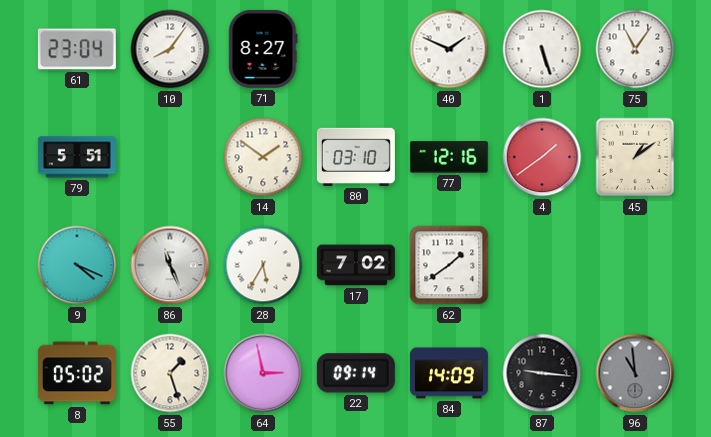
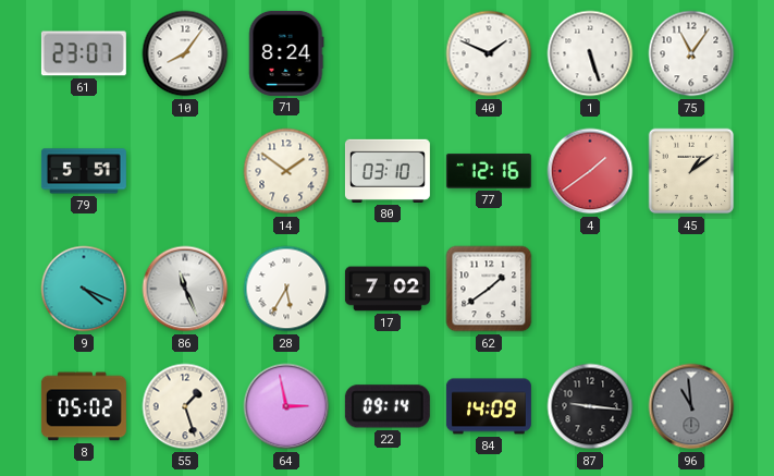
61: 23:04 -> 23:07
71: 8:27 -> 8:24
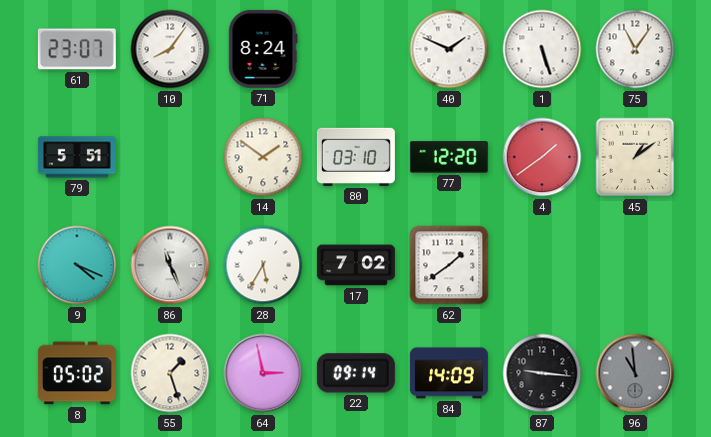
77: 12:16 -> 12:20
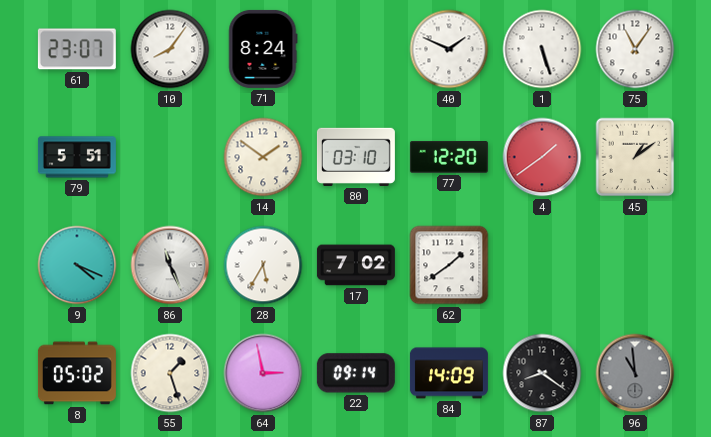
87: 9:16 -> 8:21
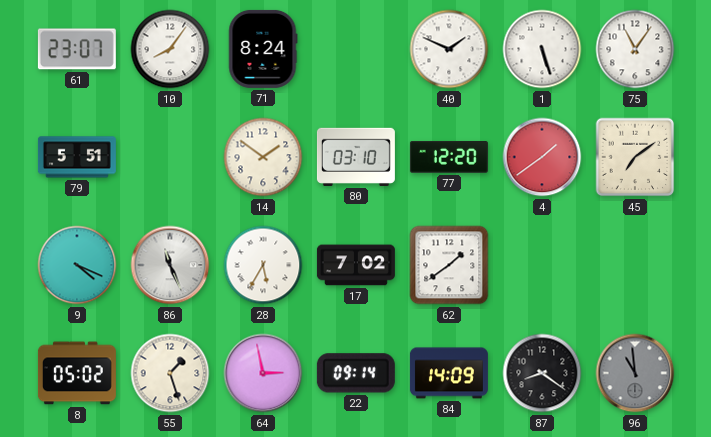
45: 1:09 -> 7:09
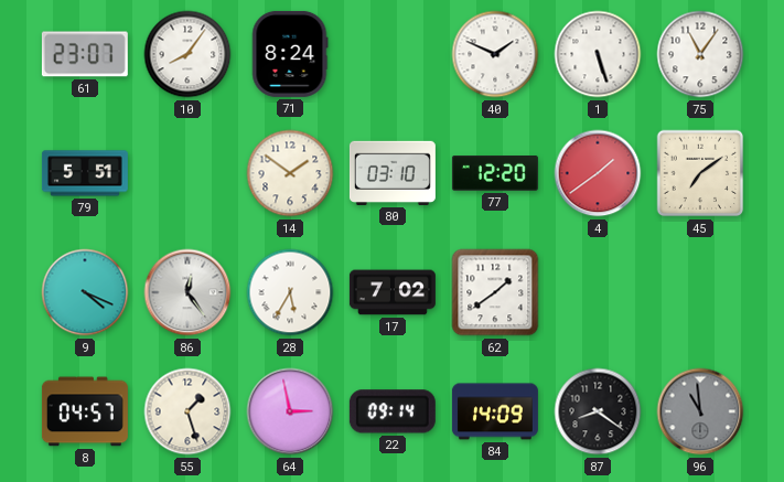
86: 11:26 -> 12:24
8: 05:02 -> 04:57
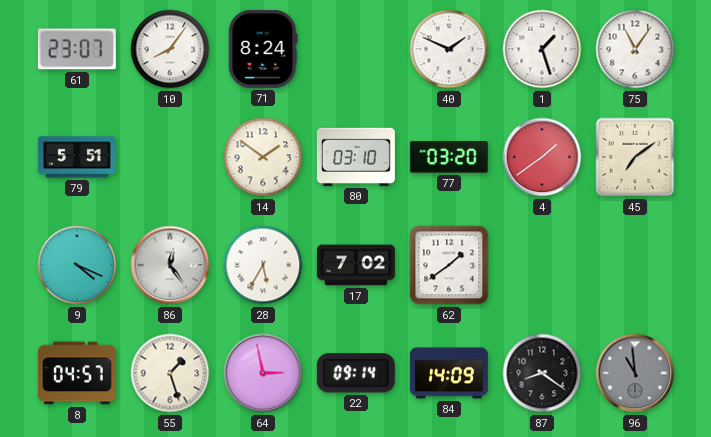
1: 5:27 -> 1:27
77: 12:20 -> 03:20
